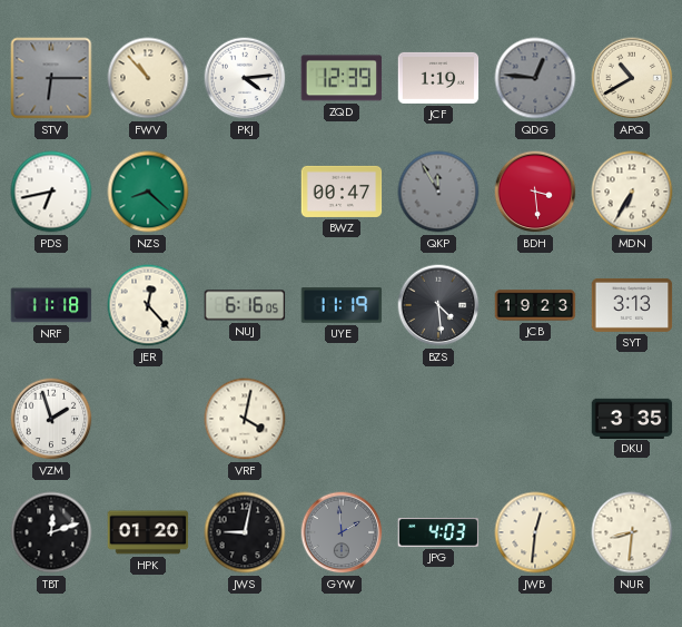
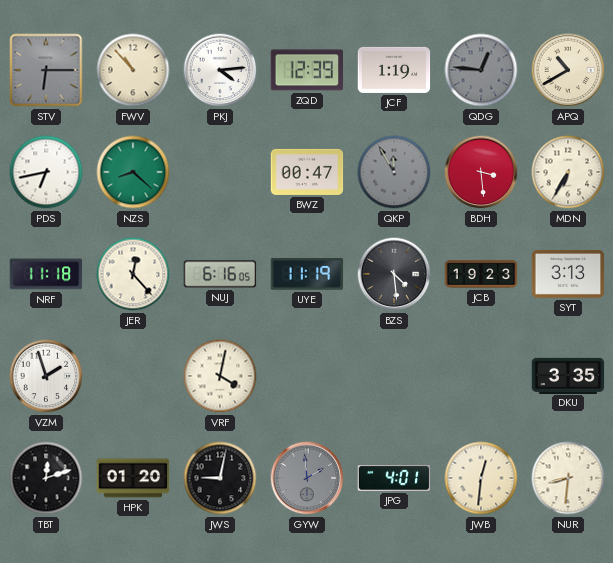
JPG: 4:03 -> 4:01
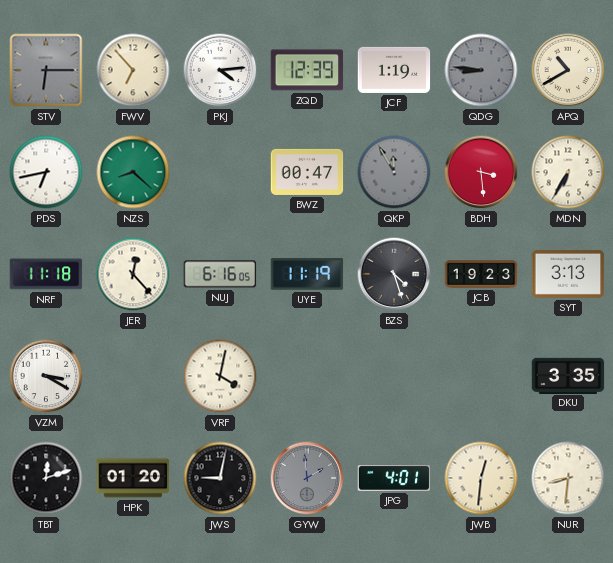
FWV: 10:53 -> 6:53
QDG: 12:46 -> 8:46
BZS: 4:29 -> 4:27
VZM: 1:57 -> 3:20
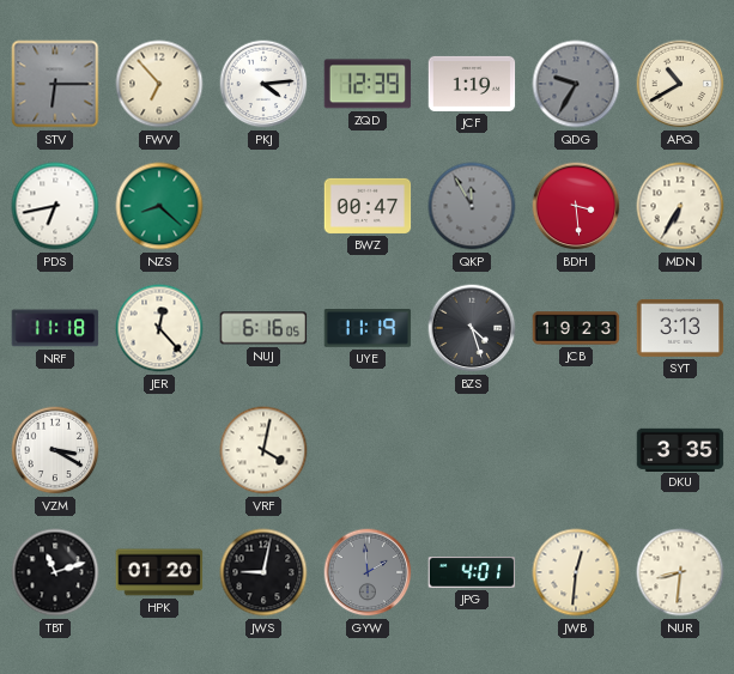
QDG: 8:46 -> 9:35
TBT: 12:12 -> 11:12
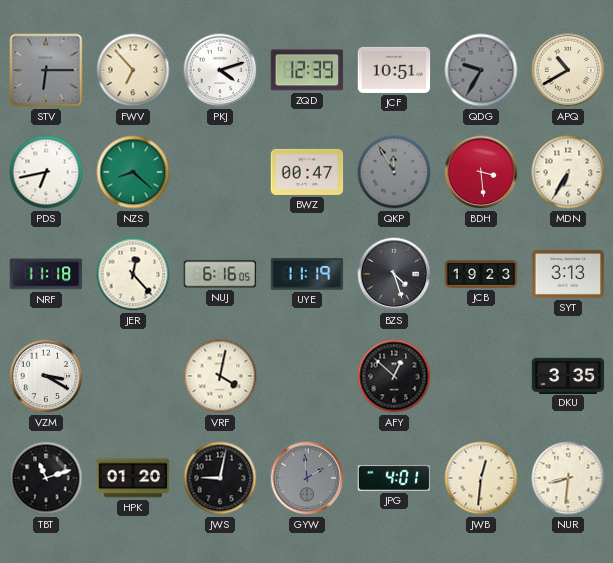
PKJ: 4:14 -> 4:12
JCF: 1:19 -> 10:51
AFY: none -> 12:52
